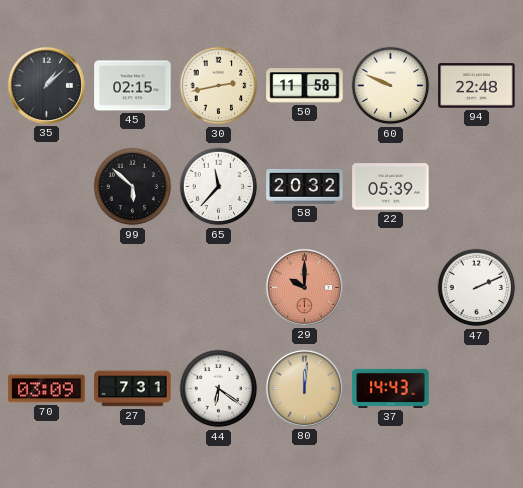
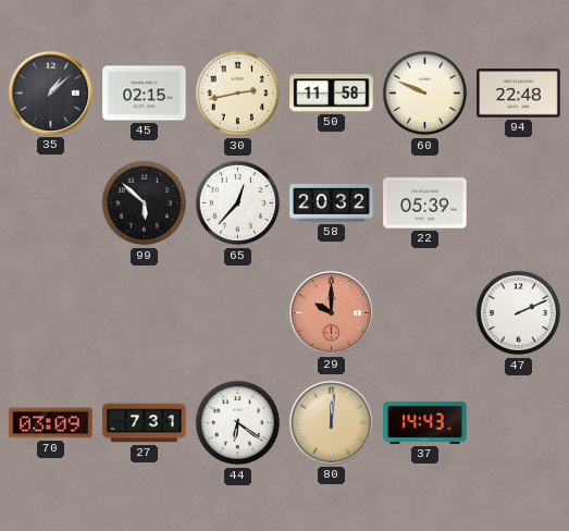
65: 11:37 -> 12:37
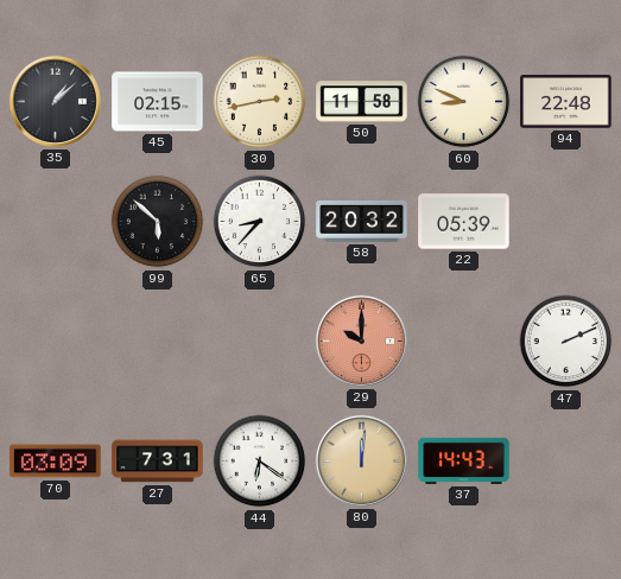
60: 9:49 -> 8:49
65: 12:37 -> 8:37
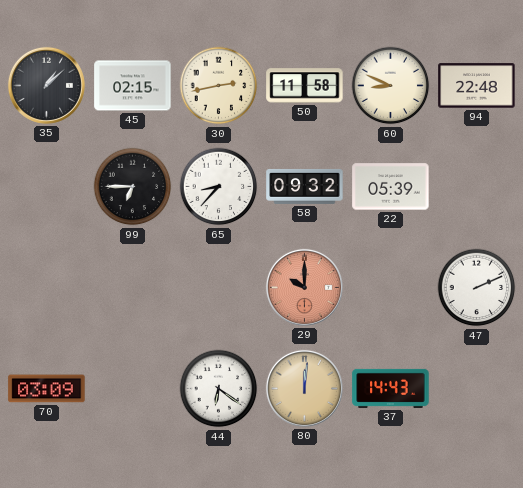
99: 5:52 -> 6:45
58: 20:32 -> 09:32
27: 7:31 -> none
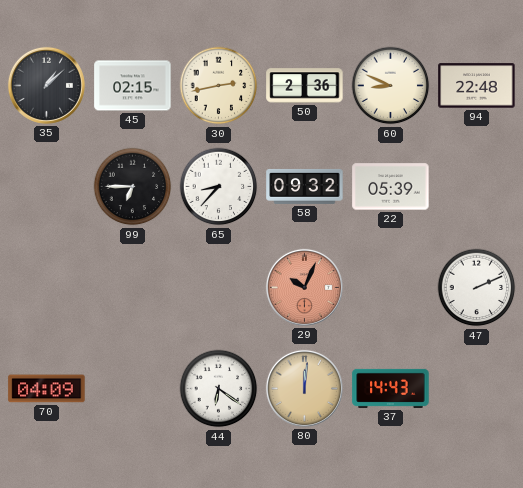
50: 11:58 -> 2:36
29: 10:00 -> 10:04
70: 03:09 -> 04:09
